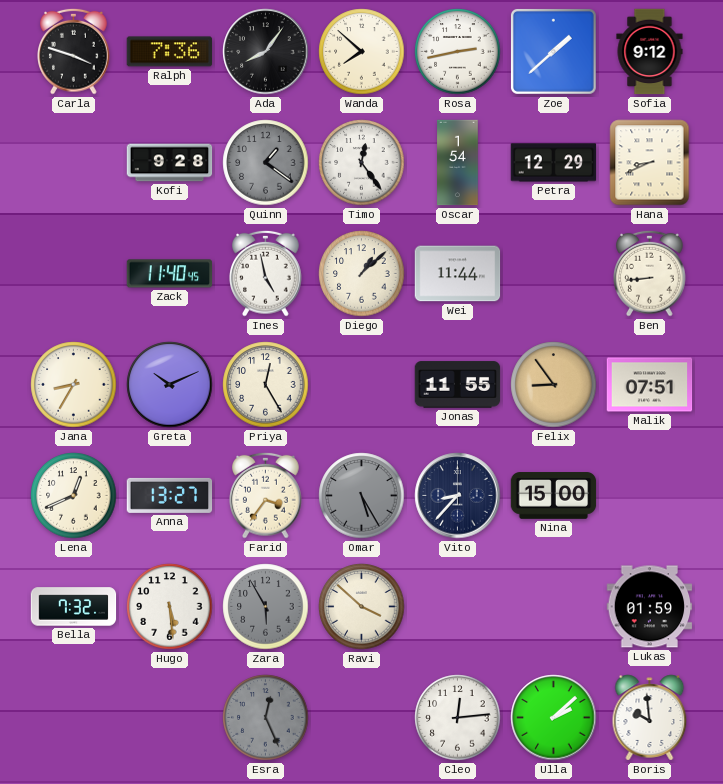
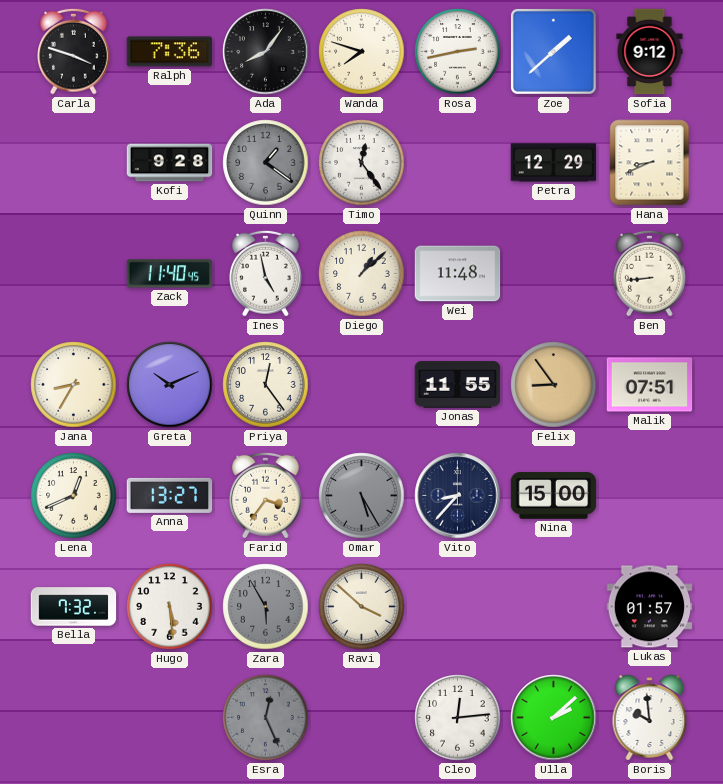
Wanda: 7:52 -> 7:48
Oscar: 1:54 -> none
Wei: 11:44 -> 11:48
Priya: 12:25 -> 12:24
Lukas: 01:59 -> 01:57
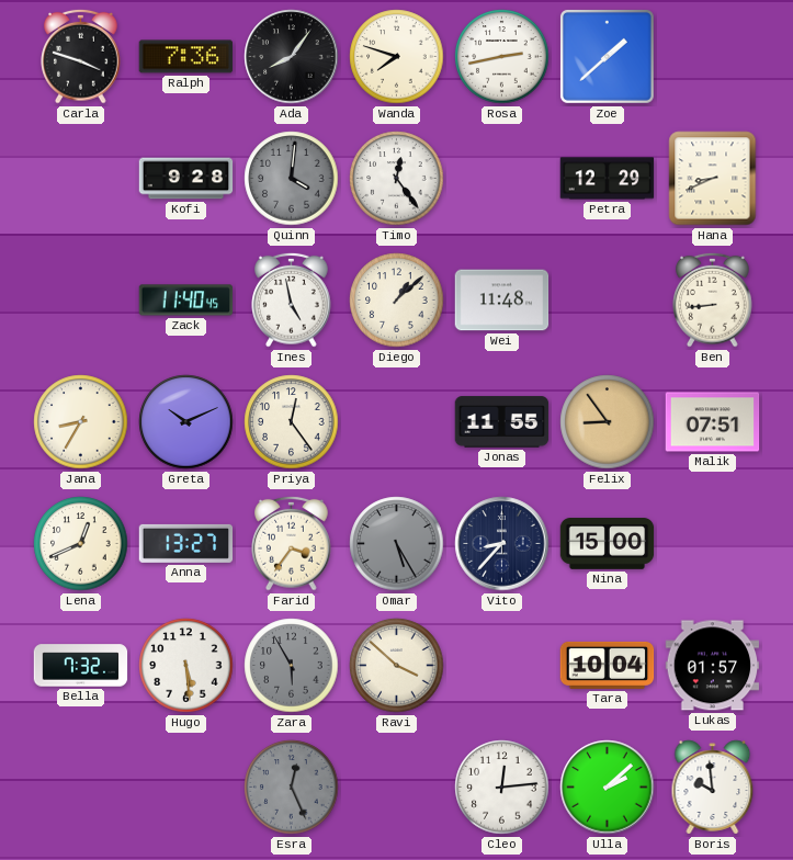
Sofia: 9:12 -> none
Quinn: 1:21 -> 4:01
Tara: none -> 10:04
